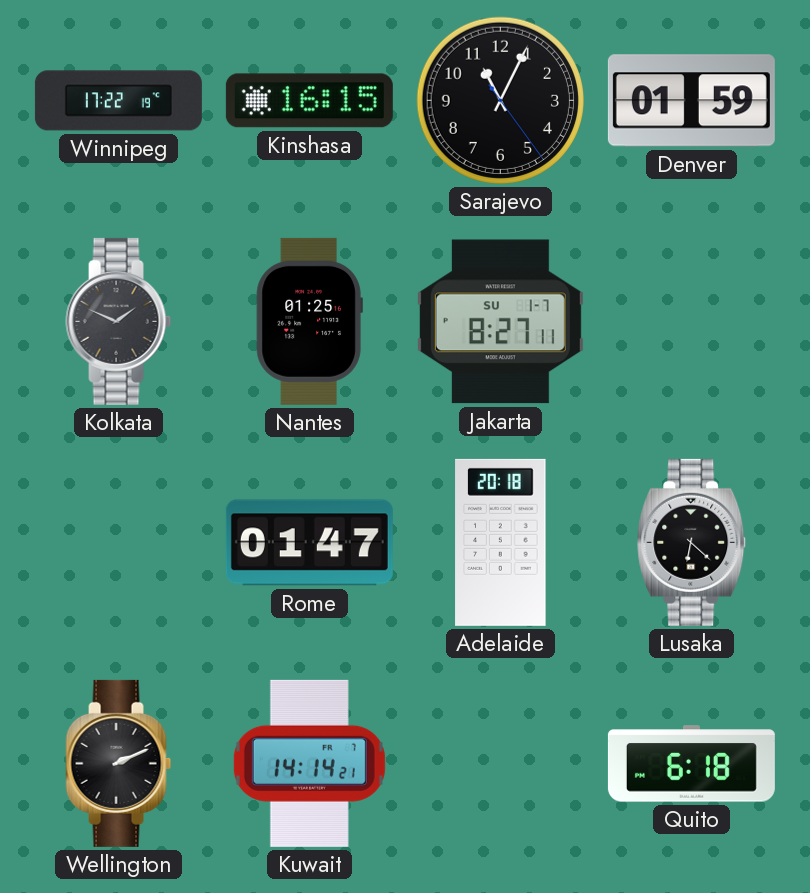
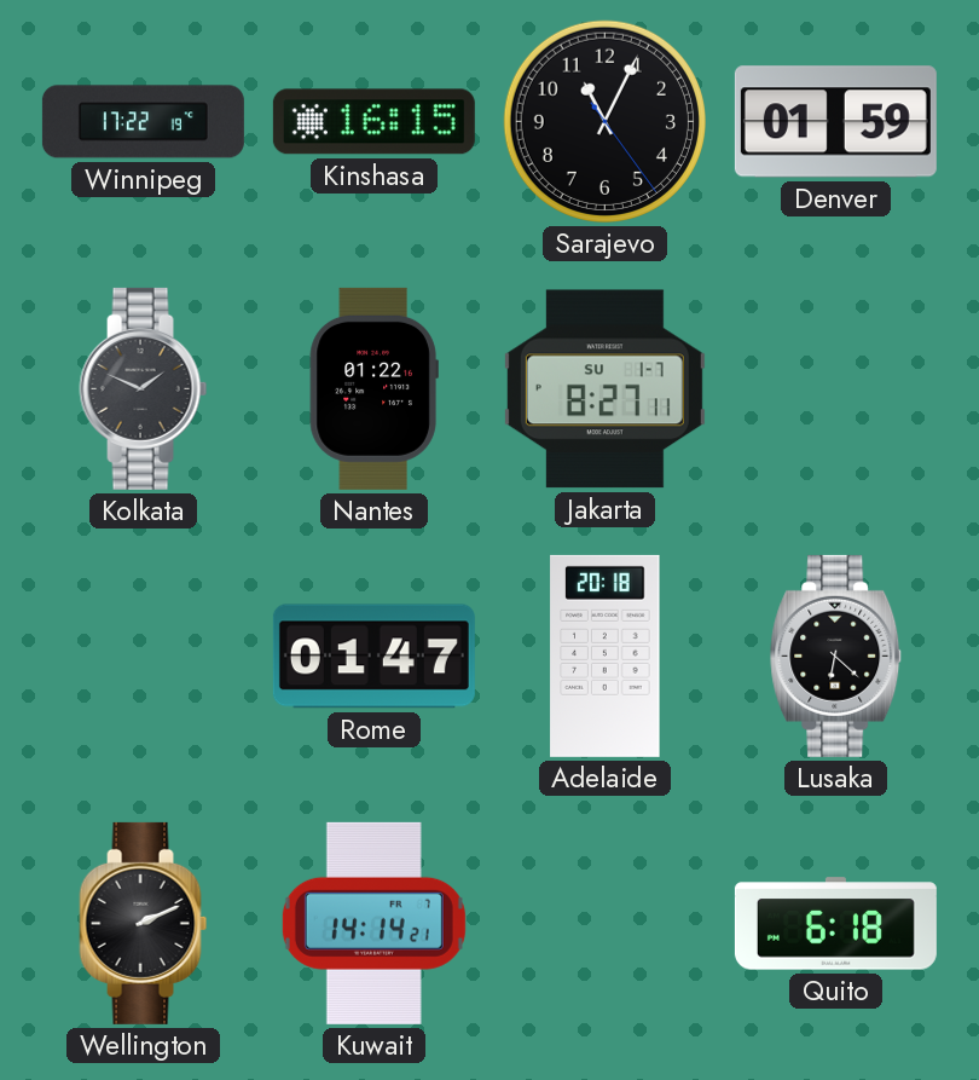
Nantes: 01:25 -> 01:22
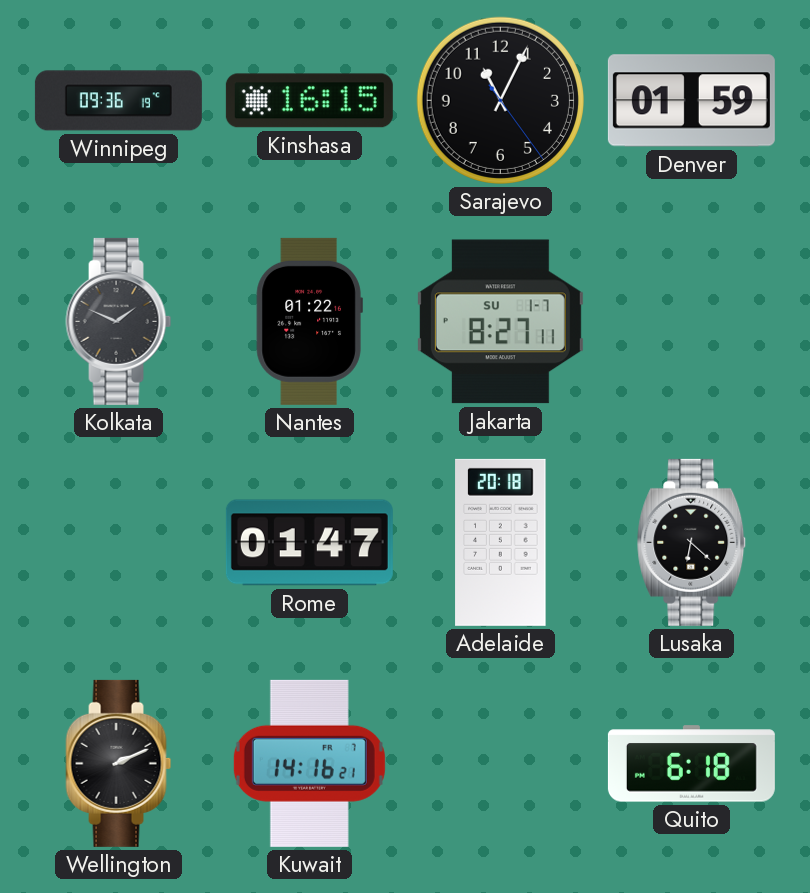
Winnipeg: 17:22 -> 09:36
Kuwait: 14:14 -> 14:16
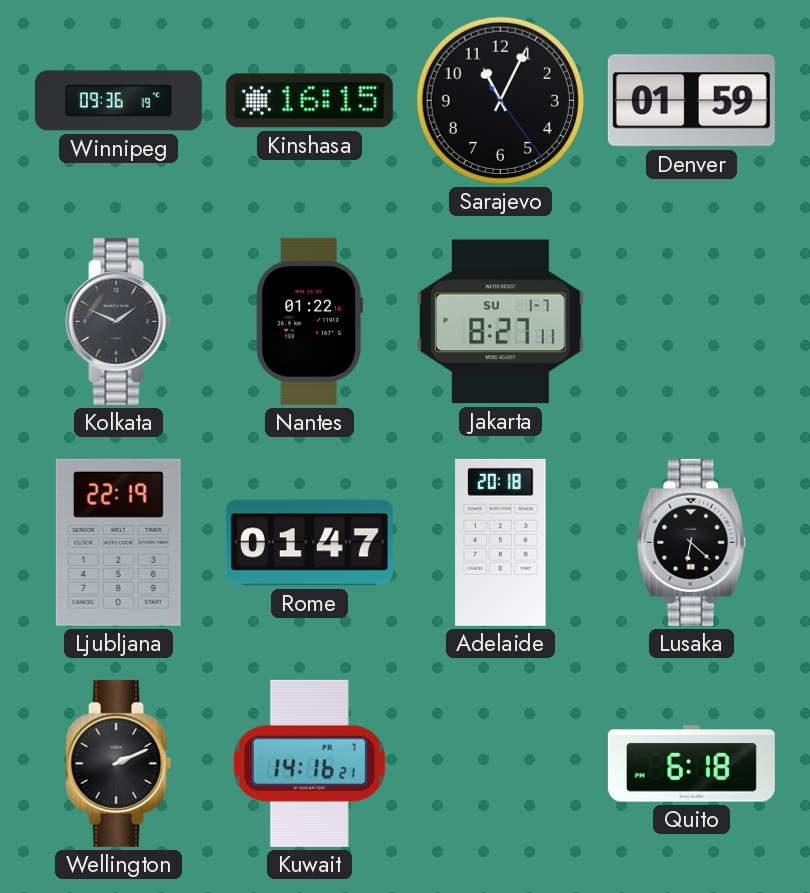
Ljubljana: none -> 22:19
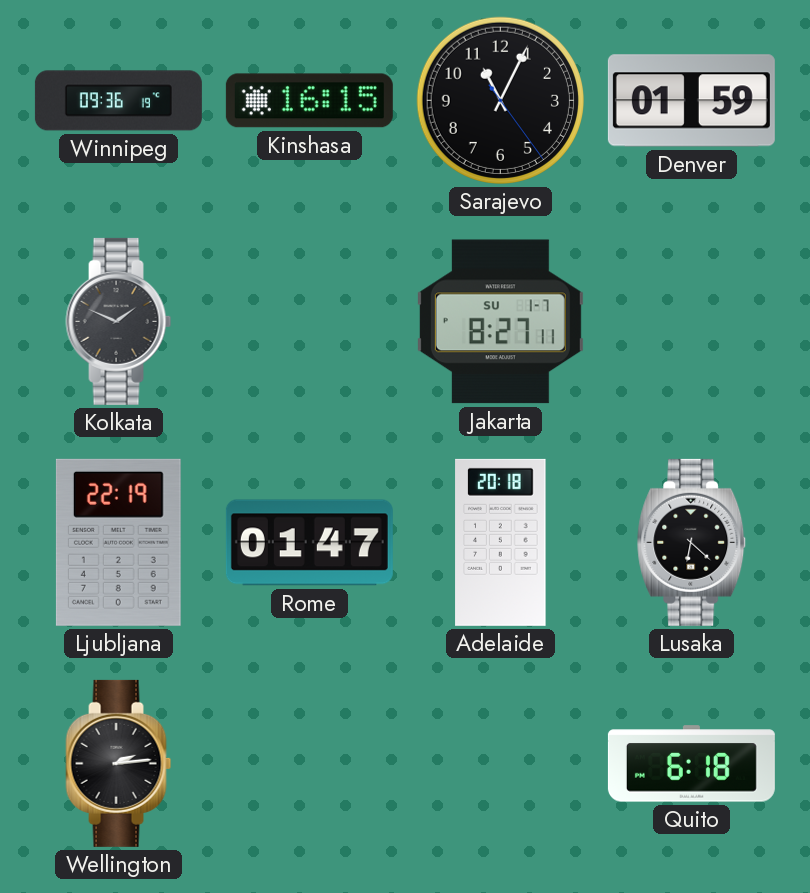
Nantes: 01:22 -> none
Wellington: 2:11 -> 2:14
Kuwait: 14:16 -> none
